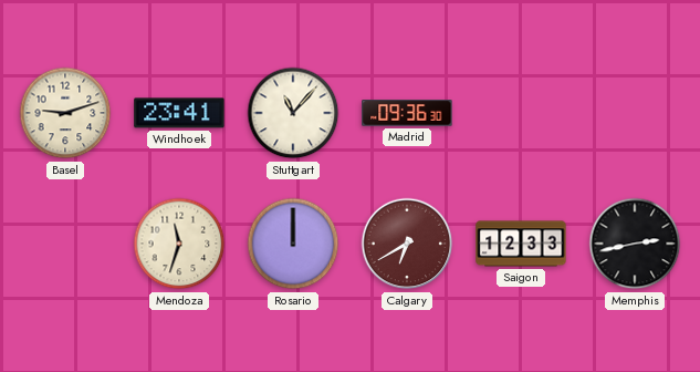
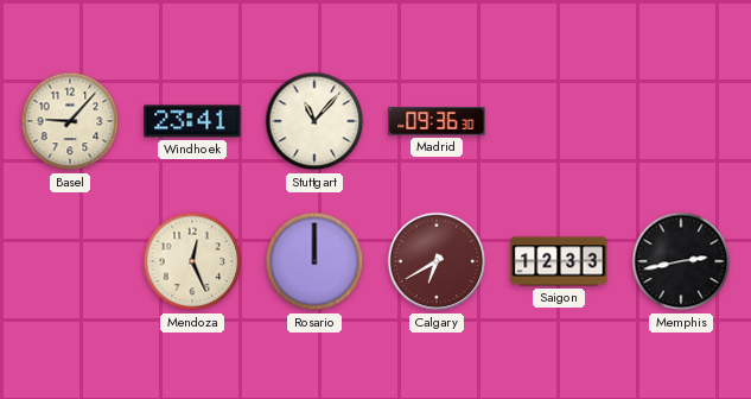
Basel: 9:12 -> 9:07
Mendoza: 11:33 -> 12:26
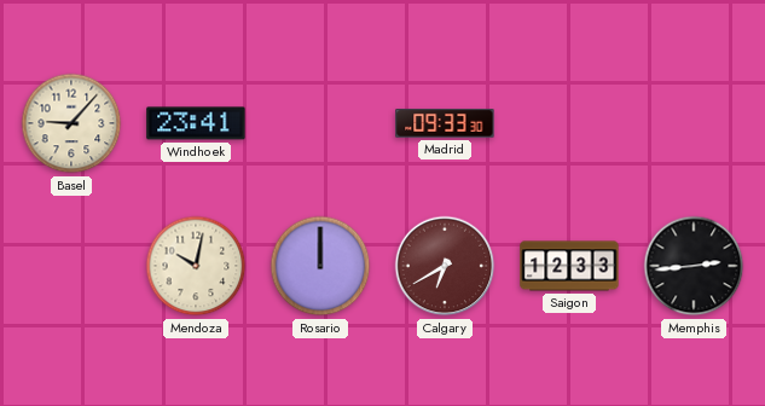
Stuttgart: 11:07 -> none
Madrid: 09:36 -> 09:33
Mendoza: 12:26 -> 10:02
Memphis: 2:43 -> 2:44
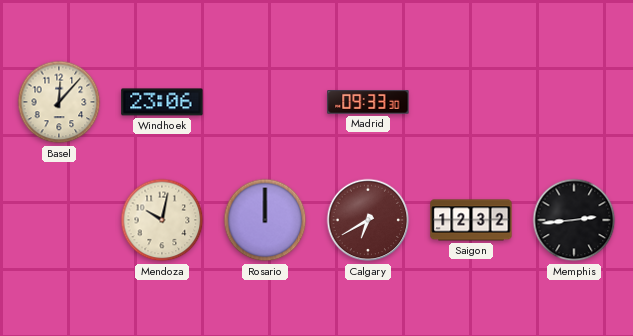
Basel: 9:07 -> 12:07
Windhoek: 23:41 -> 23:06
Saigon: 12:33 -> 12:32
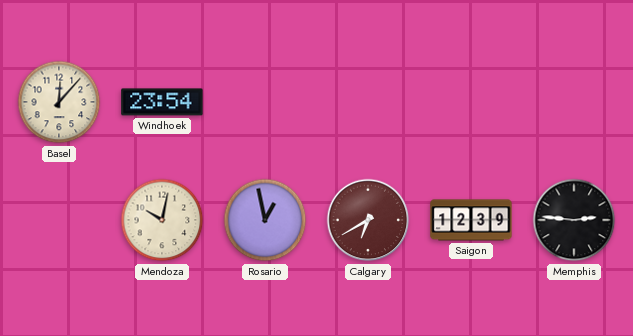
Windhoek: 23:06 -> 23:54
Madrid: 09:33 -> none
Rosario: 12:00 -> 12:58
Saigon: 12:32 -> 12:39
Memphis: 2:44 -> 2:46
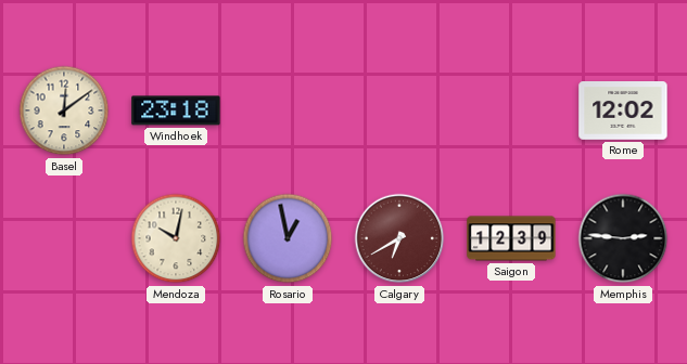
Basel: 12:07 -> 12:09
Windhoek: 23:54 -> 23:18
Rome: none -> 12:02
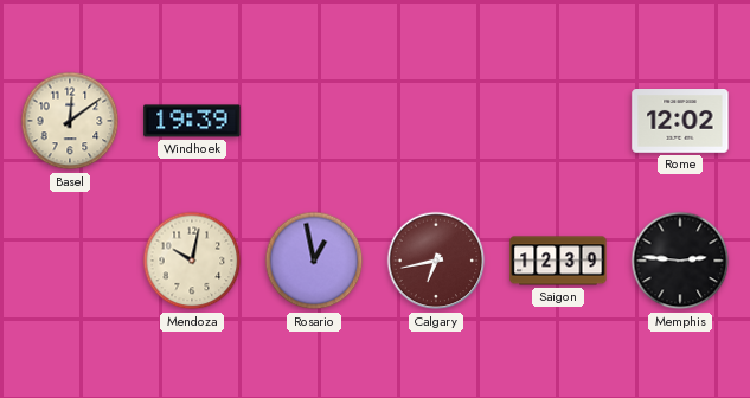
Windhoek: 23:18 -> 19:39
Calgary: 6:40 -> 6:43
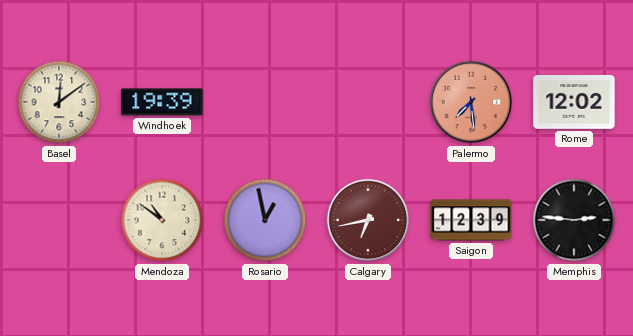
Palermo: none -> 7:29
Mendoza: 10:02 -> 10:51
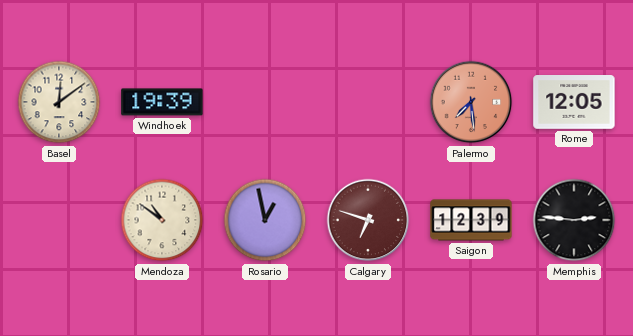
Rome: 12:02 -> 12:05
Calgary: 6:43 -> 6:48
